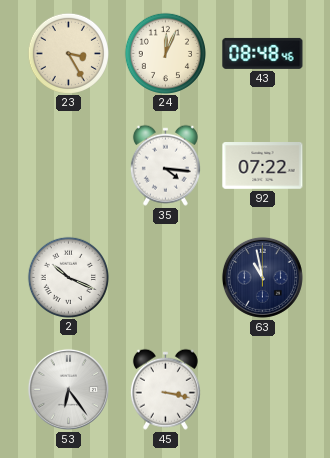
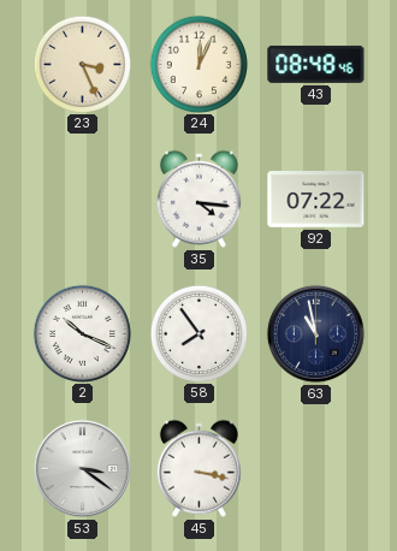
23: 3:25 -> 3:26
58: none -> 7:54
53: 6:24 -> 3:21
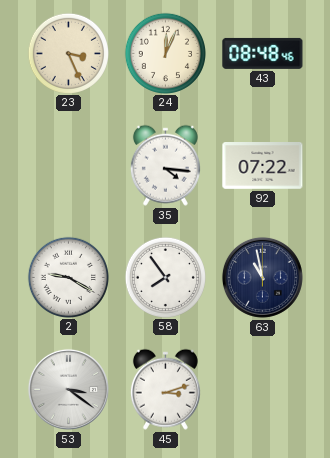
2: 10:19 -> 9:20
45: 3:17 -> 3:12
